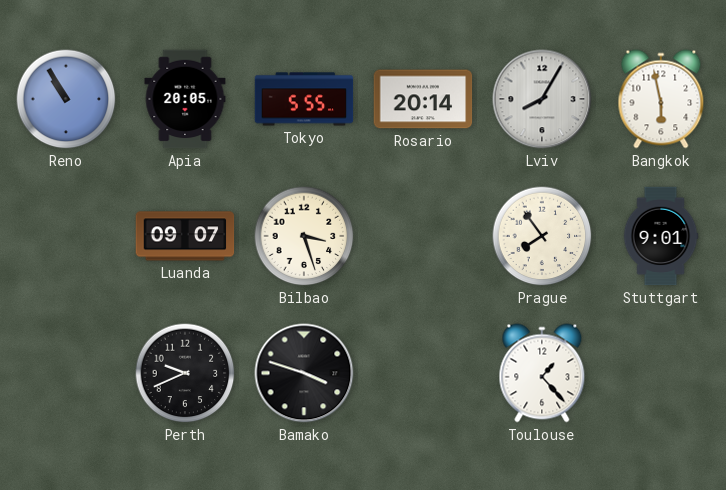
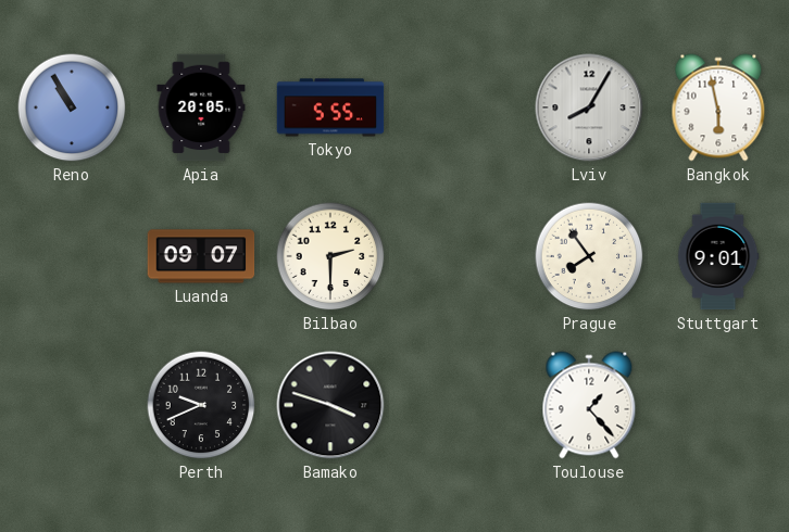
Rosario: 20:14 -> none
Bilbao: 3:27 -> 2:30
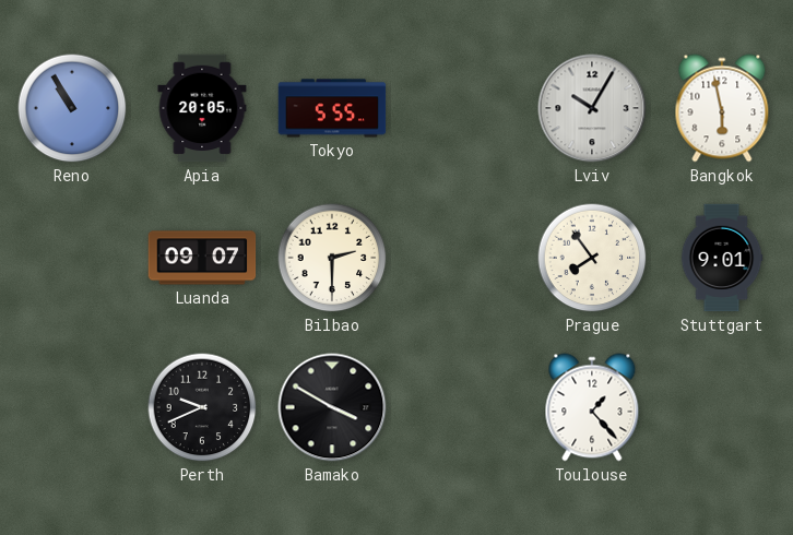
Lviv: 8:05 -> 10:05
Bamako: 3:48 -> 3:50
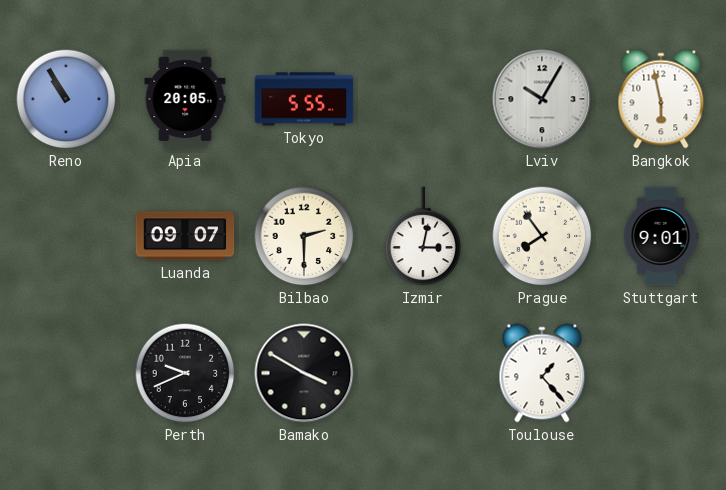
Izmir: none -> 3:02
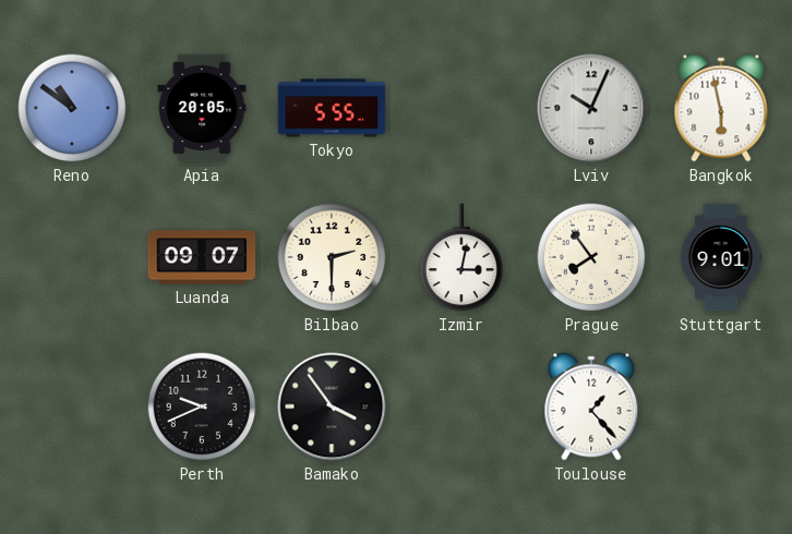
Reno: 10:55 -> 10:51
Lviv: 10:05 -> 10:04
Bamako: 3:50 -> 3:54
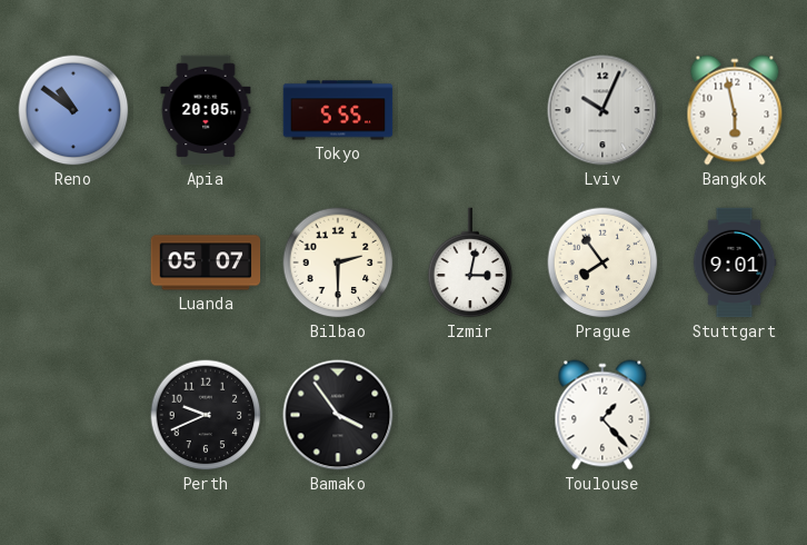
Luanda: 09:07 -> 05:07
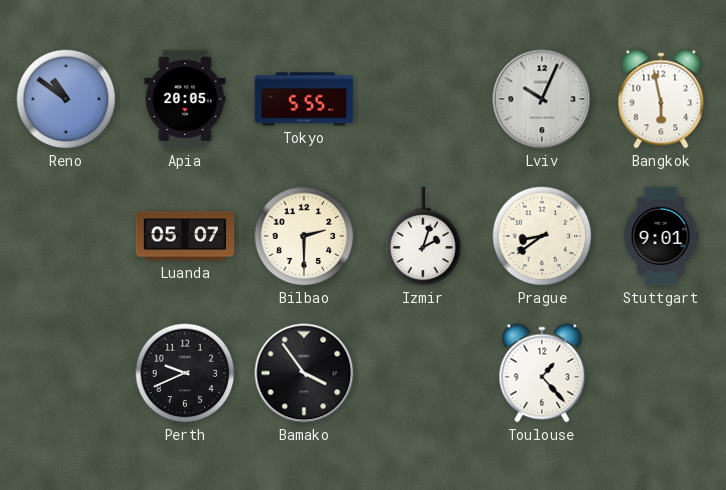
Izmir: 3:02 -> 2:03
Prague: 7:54 -> 8:39
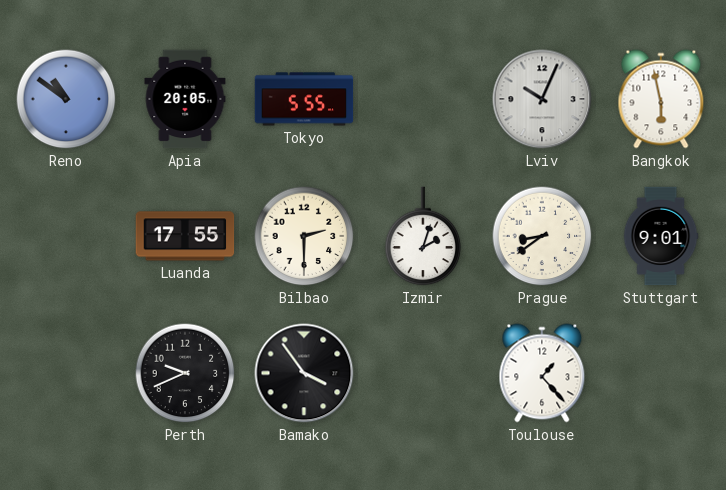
Luanda: 05:07 -> 17:55
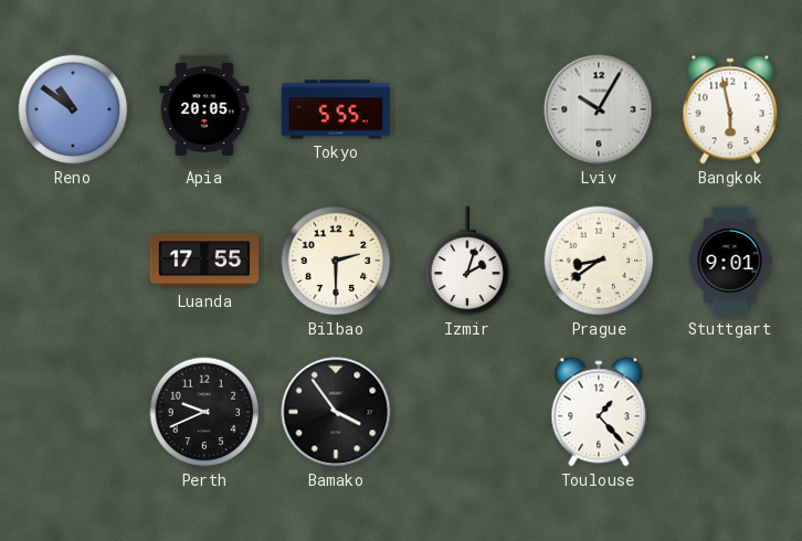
Lviv: 10:04 -> 10:05
